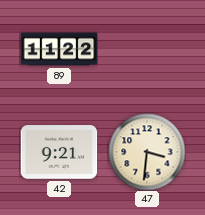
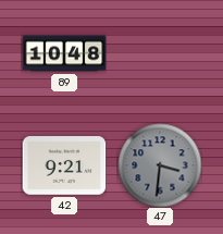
89: 11:22 -> 10:48
47 dial: cream -> grey
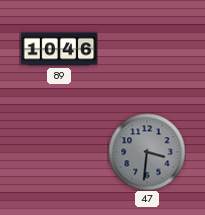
89: 10:48 -> 10:46
42: 9:21 -> none
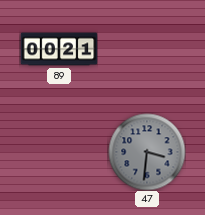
89: 10:46 -> 00:21
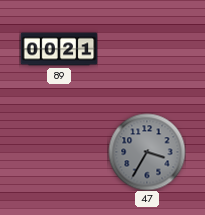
47: 3:31 -> 3:35
